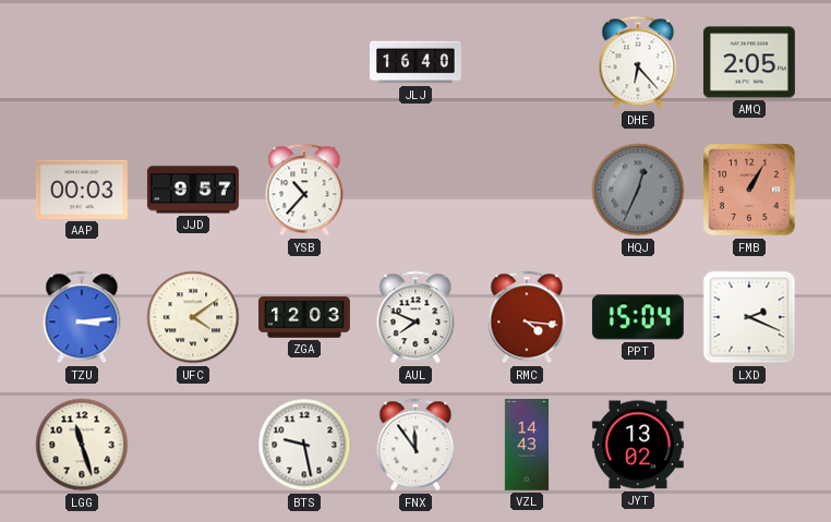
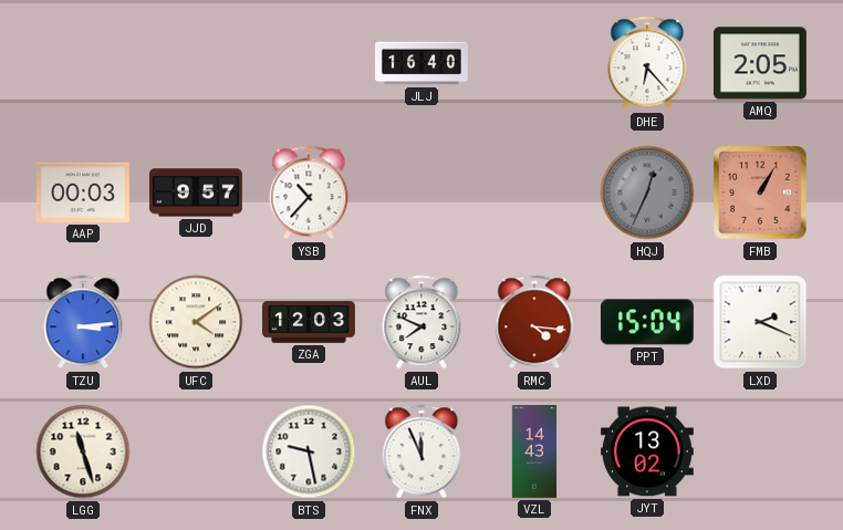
FNX: 11:54 -> 11:56
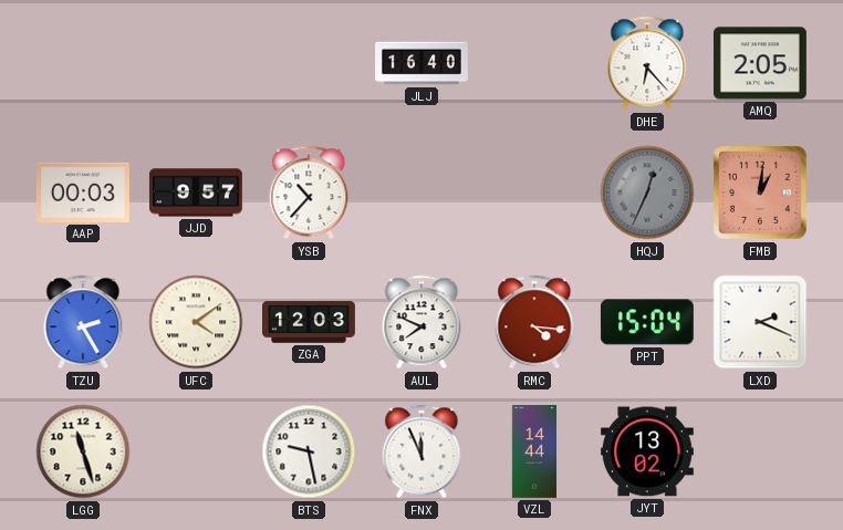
FMB: 1:05 -> 1:01
TZU: 3:14 -> 2:25
VZL: 14:43 -> 14:44
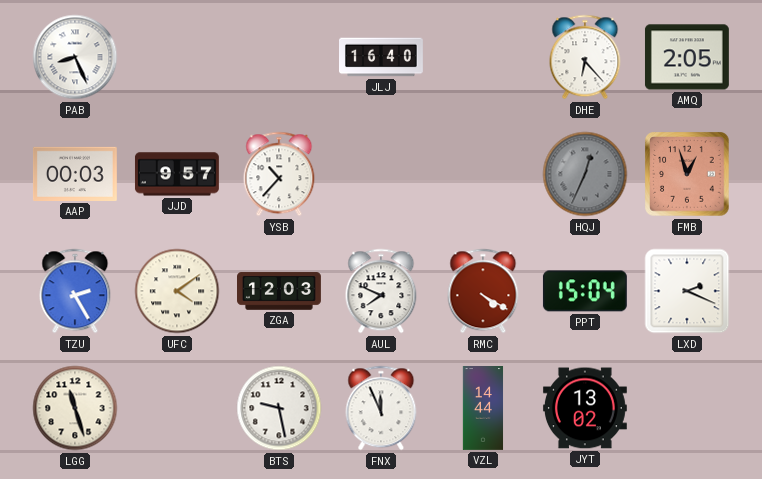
PAB: none -> 8:26
FMB: 1:01 -> 12:57
RMC: 4:16 -> 4:20
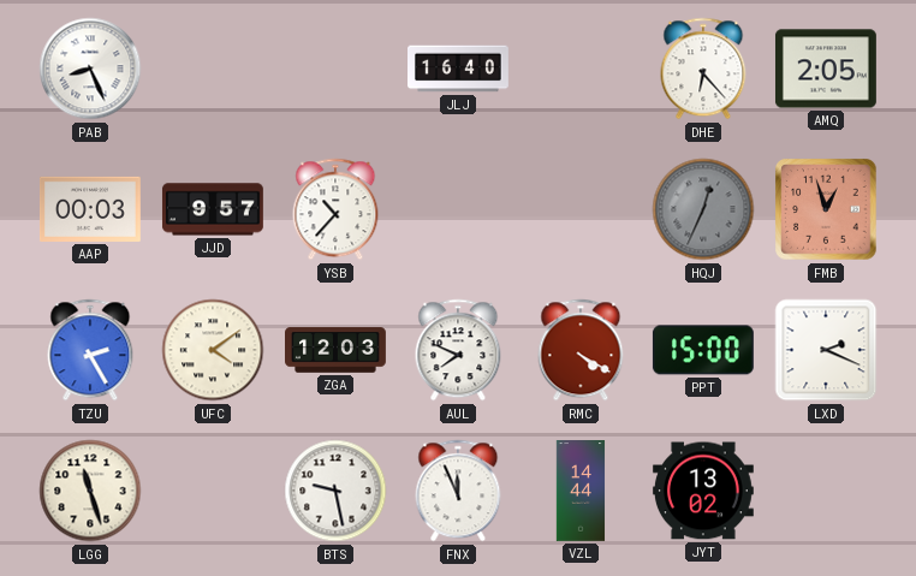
PPT: 15:04 -> 15:00
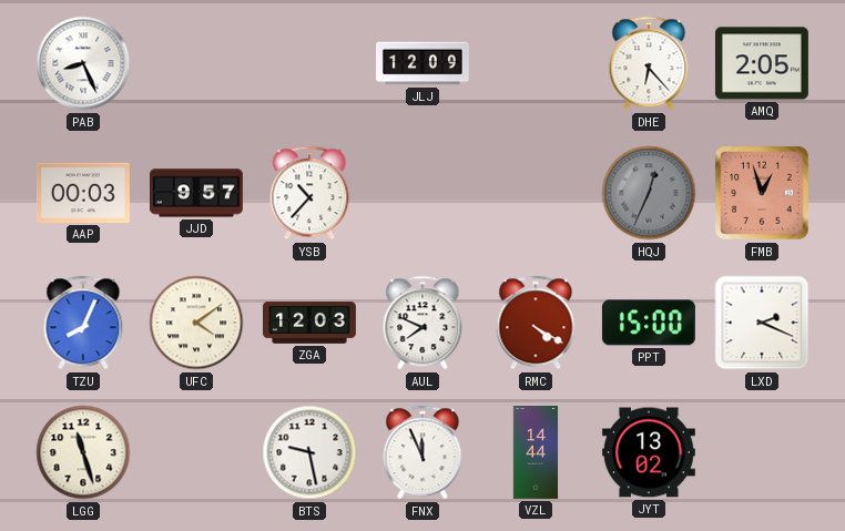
JLJ: 16:40 -> 12:09
TZU: 2:25 -> 8:04
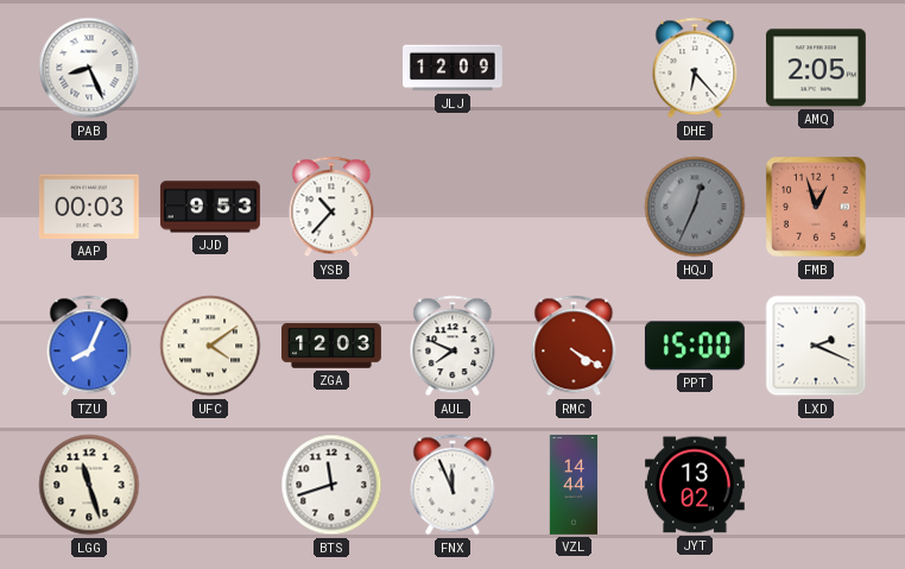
JJD: 9:57 -> 9:53
BTS: 9:28 -> 11:42
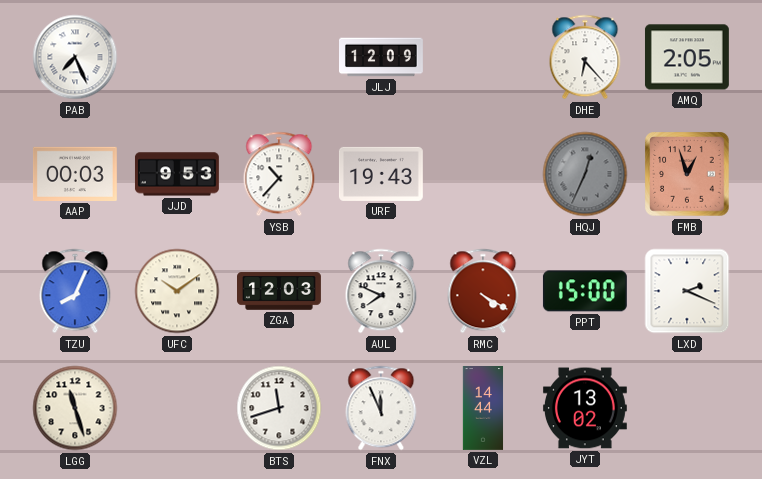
PAB: 8:26 -> 7:26
URF: none -> 19:43
UFC: 4:09 -> 10:09
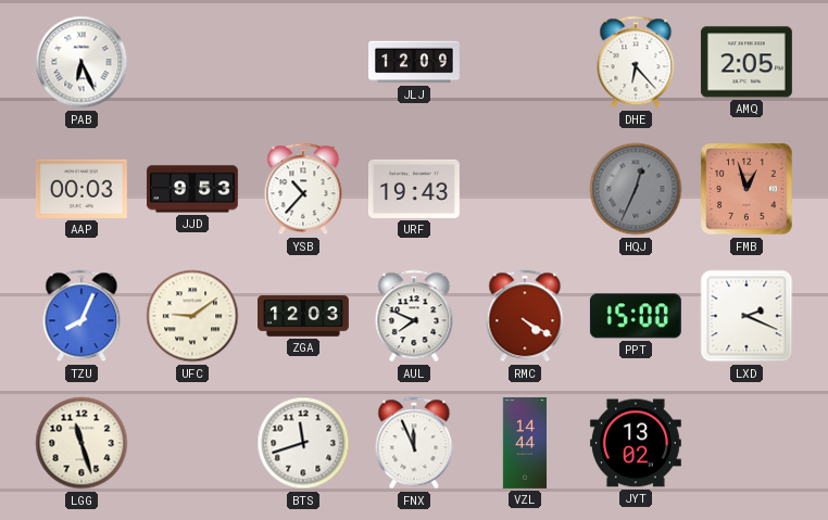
PAB: 7:26 -> 6:26
UFC: 10:09 -> 9:09
